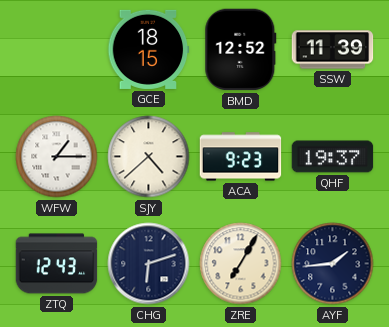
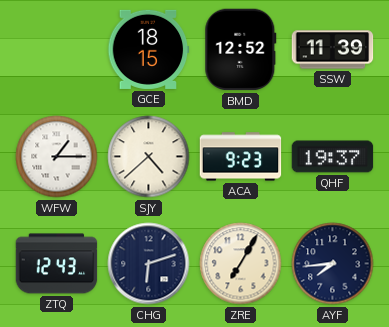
AYF: 1:44 -> 7:44
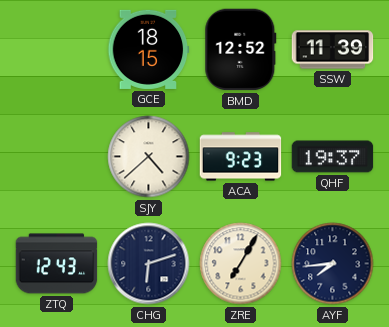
WFW: 1:15 -> none
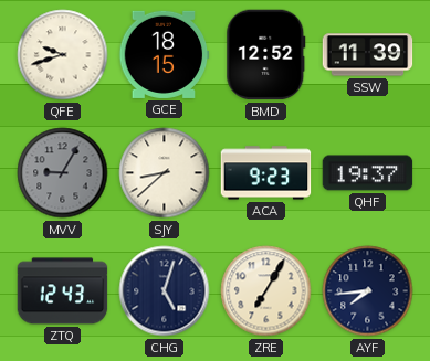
QFE: none -> 9:42
MVV: none -> 9:05
SJY: 4:38 -> 8:38
CHG: 6:12 -> 5:03
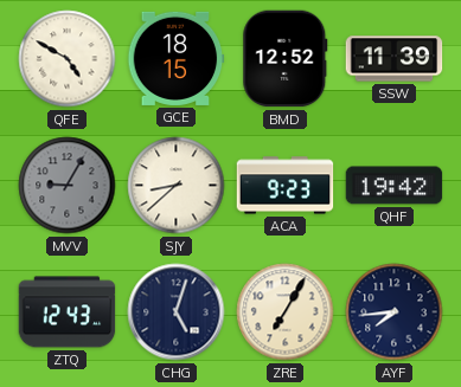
QFE: 9:42 -> 4:50
QHF: 19:37 -> 19:42
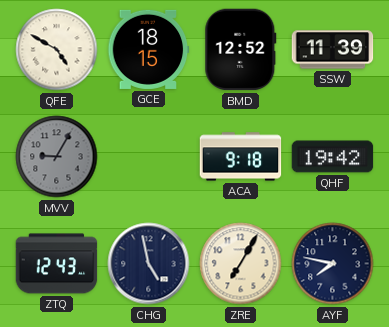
SJY: 8:38 -> none
ACA: 9:23 -> 9:18
CHG: 5:03 -> 4:58
AYF: 7:44 -> 7:47
